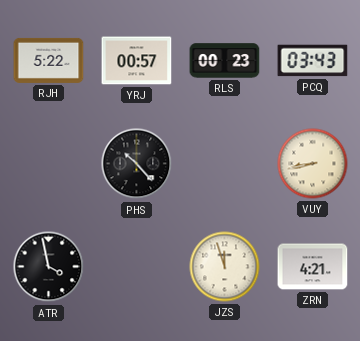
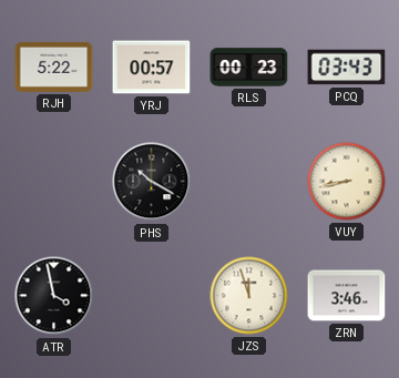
PHS: 10:23 -> 10:20
ZRN: 4:21 -> 3:46
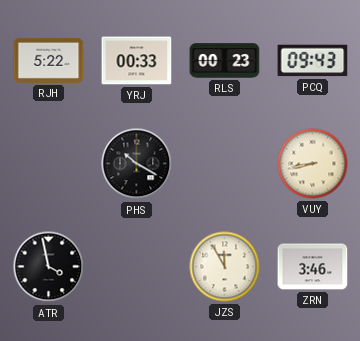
YRJ: 00:57 -> 00:33
PCQ: 03:43 -> 09:43
JZS: 11:57 -> 11:55
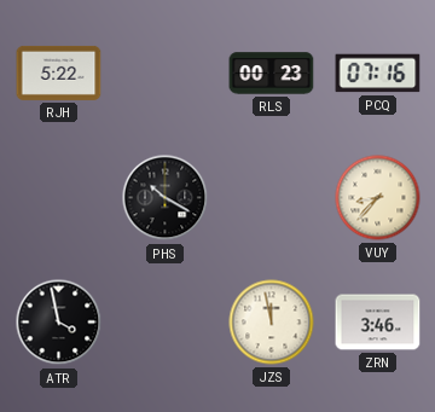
YRJ: 00:33 -> none
PCQ: 09:43 -> 07:16
VUY: 8:43 -> 8:37
JZS: 11:55 -> 11:58
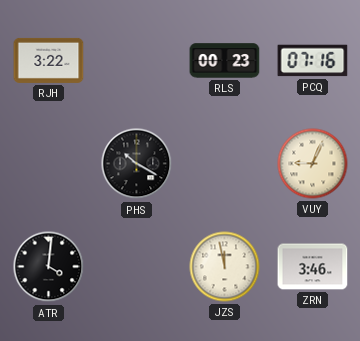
RJH: 5:22 -> 3:22
VUY: 8:37 -> 9:04
ATR: 3:58 -> 4:01
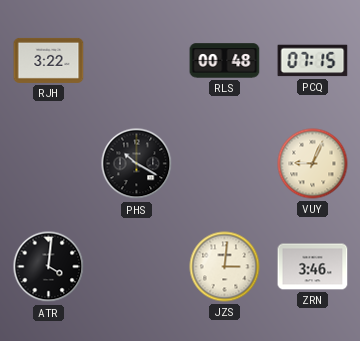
RLS: 00:23 -> 00:48
PCQ: 07:16 -> 07:15
JZS: 11:58 -> 3:01
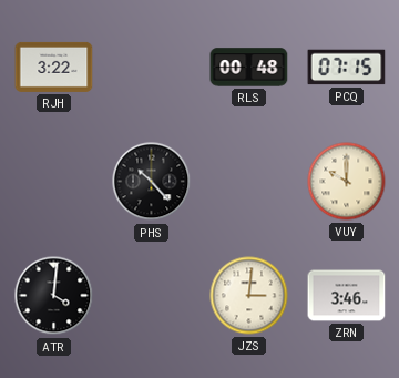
PHS: 10:20 -> 10:23
VUY: 9:04 -> 10:00
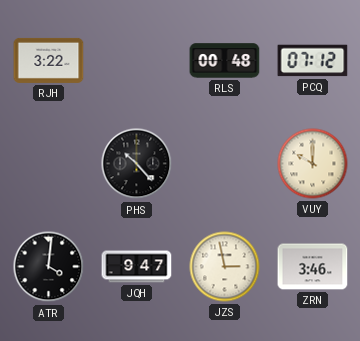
PCQ: 07:15 -> 07:12
JQH: none -> 9:47
JZS: 3:01 -> 2:58
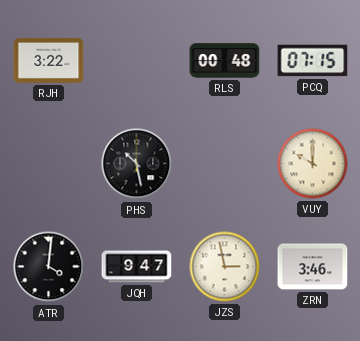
PCQ: 07:12 -> 07:15
PHS: 10:23 -> 10:28
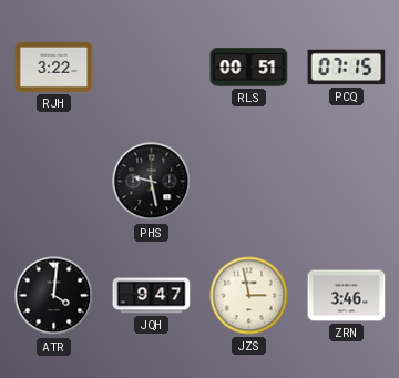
RLS: 00:48 -> 00:51
PHS: 10:28 -> 9:28
VUY: 10:00 -> none
